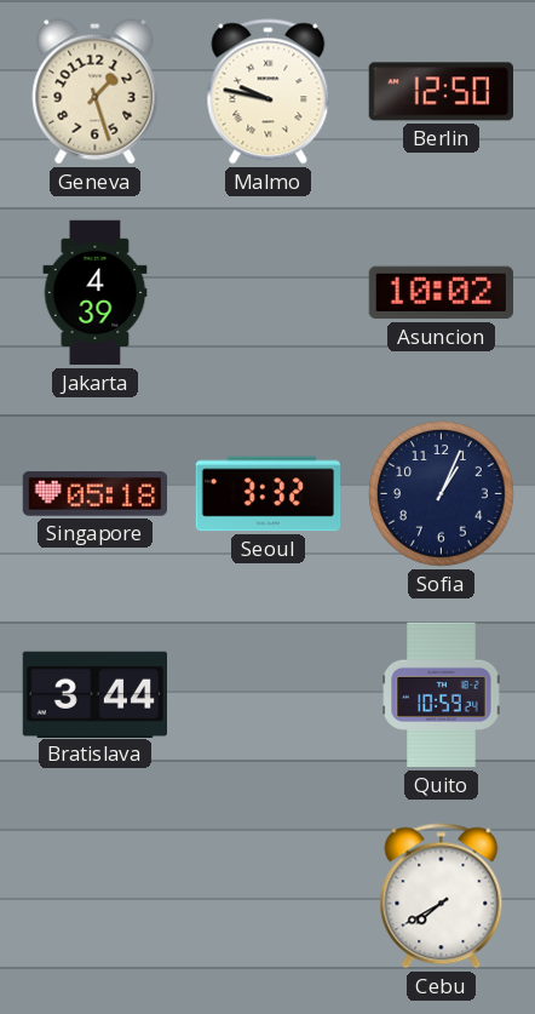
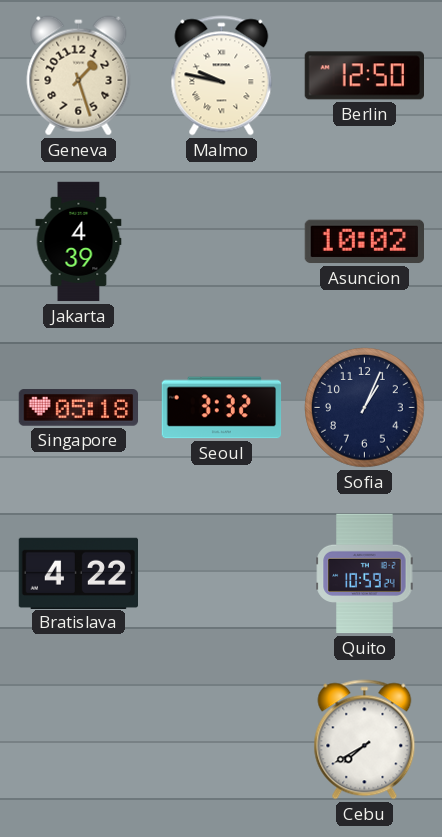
Bratislava: 3:44 -> 4:22
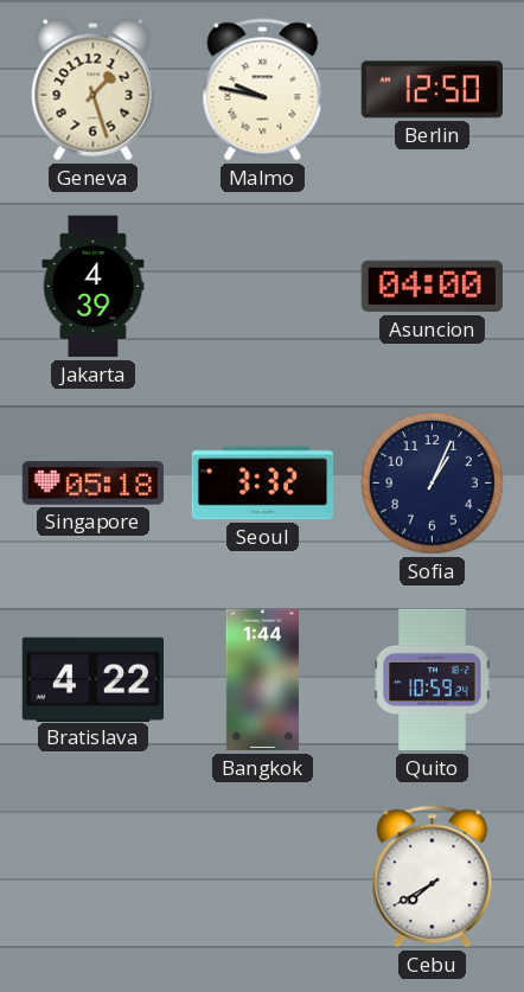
Asuncion: 10:02 -> 04:00
Bangkok: none -> 1:44
